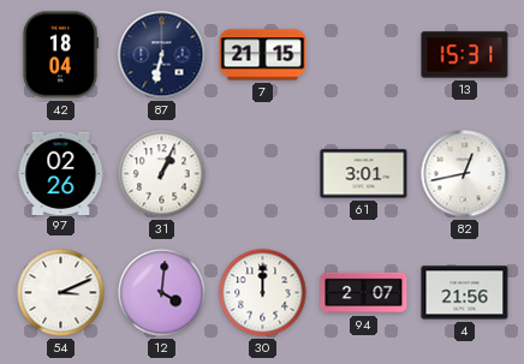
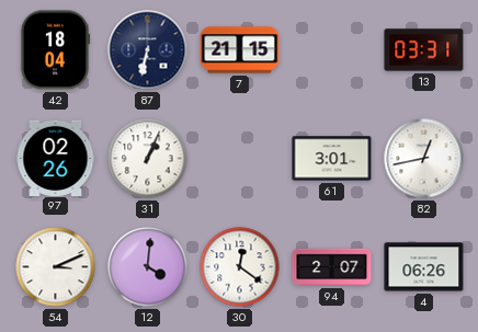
13: 15:31 -> 03:31
30: 12:00 -> 12:21
4: 21:56 -> 06:26
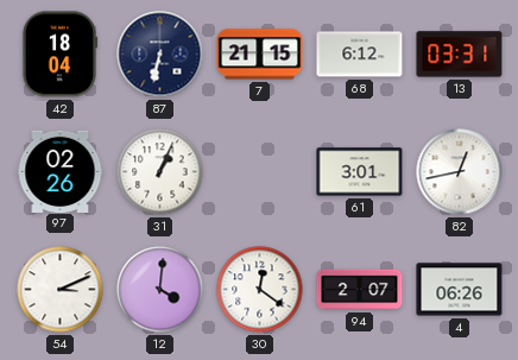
68: none -> 6:12
